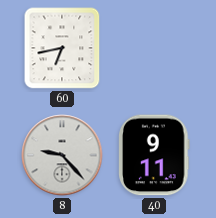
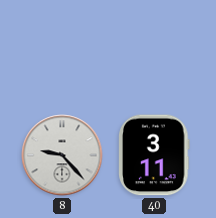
60: 6:43 -> none
40: 9:11 -> 3:11
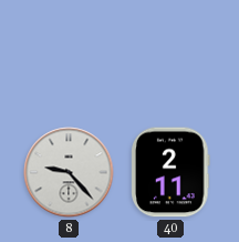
40: 3:11 -> 2:11
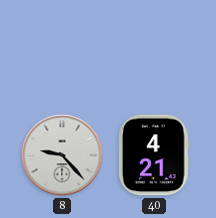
40: 2:11 -> 4:21
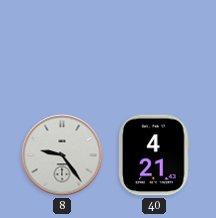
8: 9:23 -> 9:24
